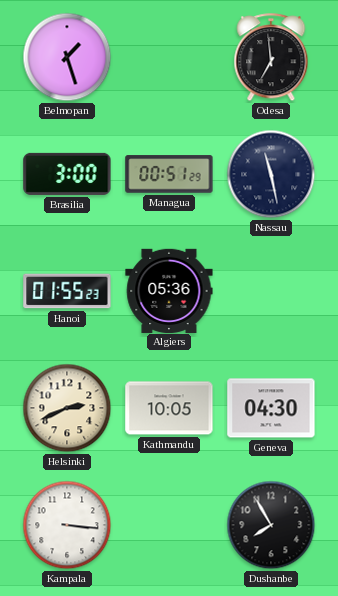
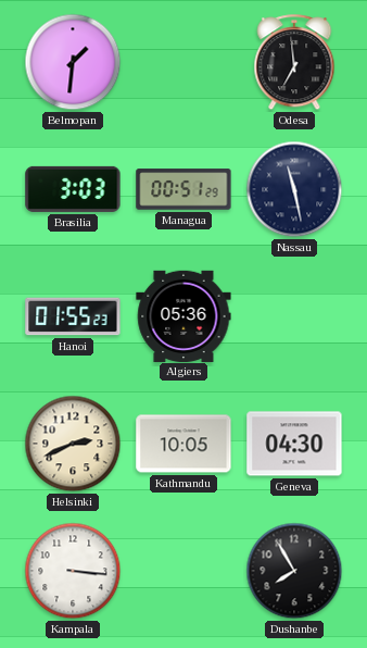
Belmopan: 1:27 -> 1:31
Brasilia: 3:00 -> 3:03
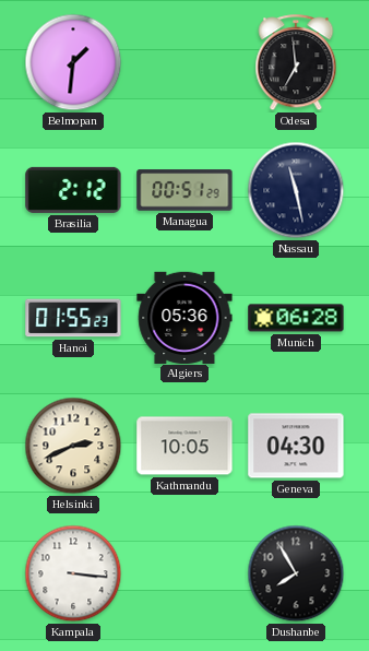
Brasilia: 3:03 -> 2:12
Munich: none -> 06:28
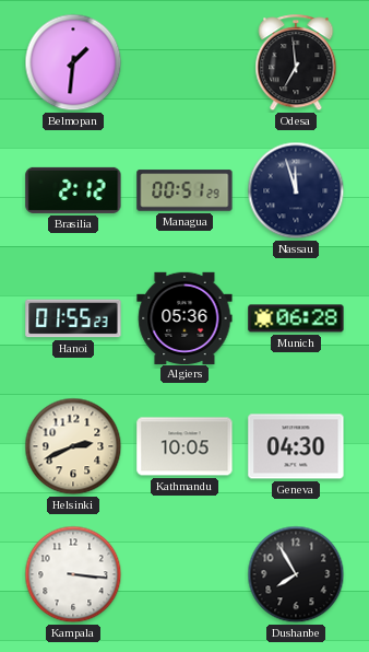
Nassau: 11:28 -> 11:57
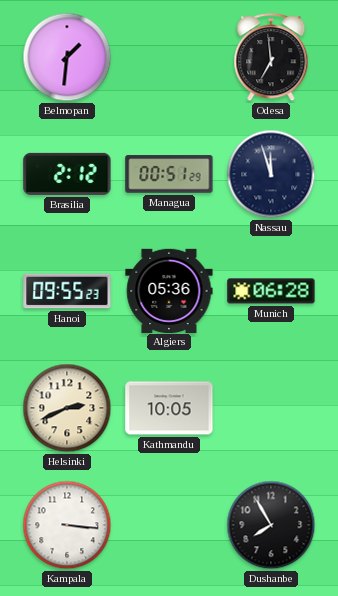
Hanoi: 01:55 -> 09:55
Geneva: 04:30 -> none
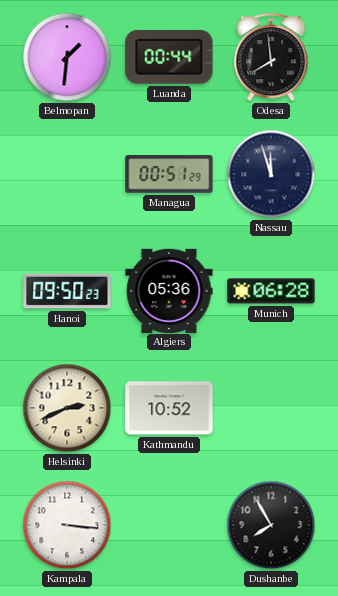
Luanda: none -> 00:44
Odesa: 6:59 -> 7:59
Brasilia: 2:12 -> none
Hanoi: 09:55 -> 09:50
Kathmandu: 10:05 -> 10:52
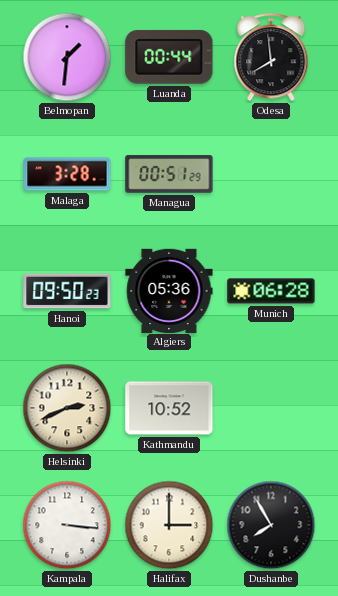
Malaga: none -> 3:28
Nassau: 11:57 -> none
Halifax: none -> 3:00
